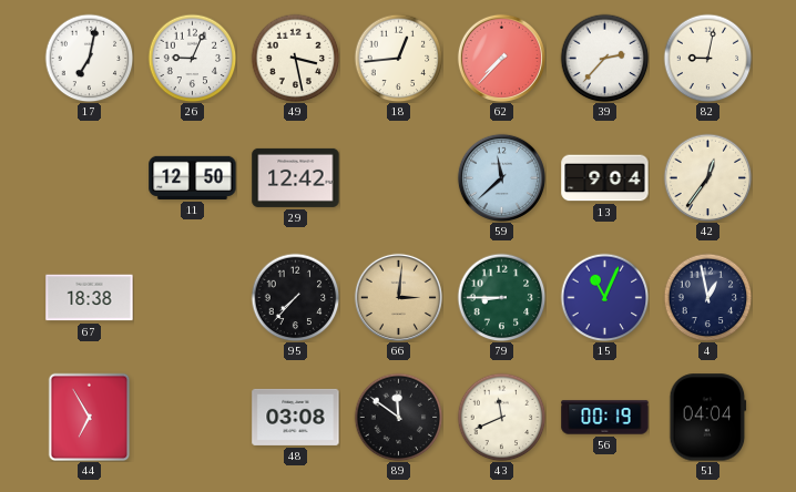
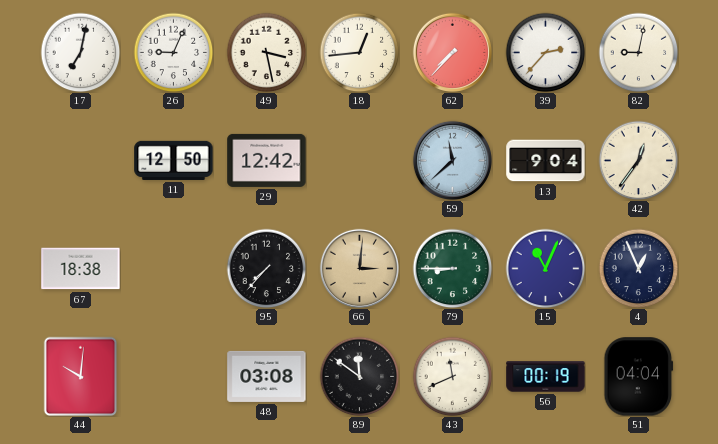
4: 12:58 -> 12:56
44: 6:55 -> 10:01
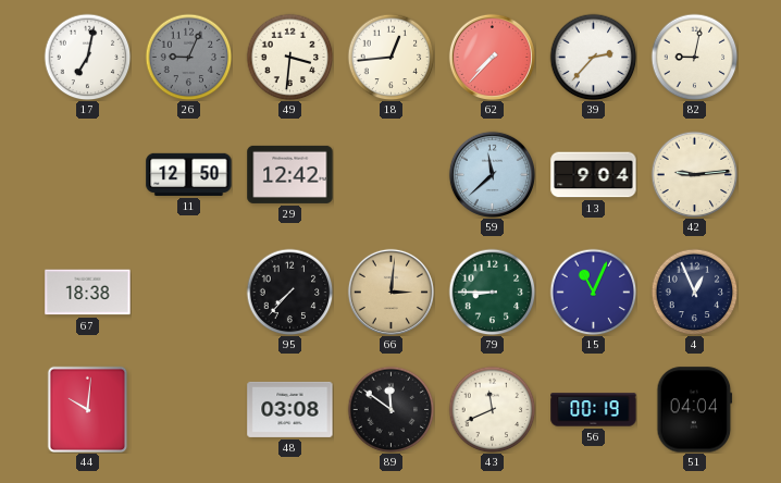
26 dial: white -> grey
49: 3:28 -> 3:31
42: 12:36 -> 9:14
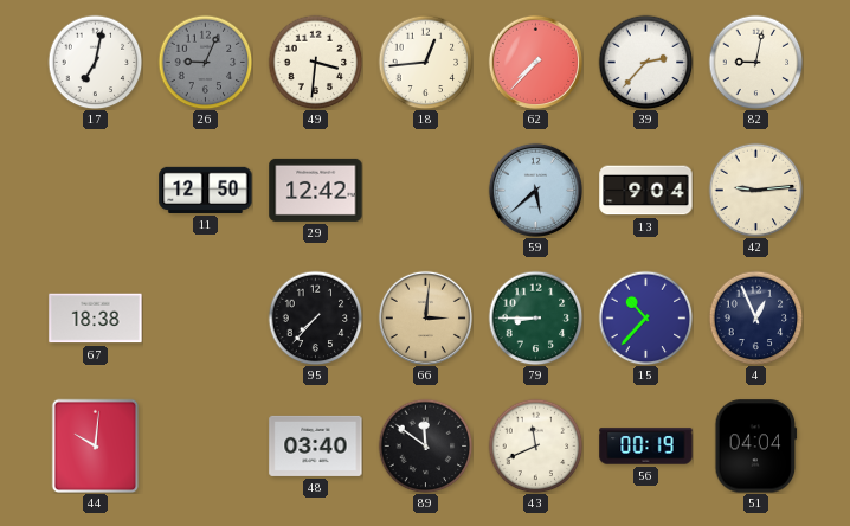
59: 11:38 -> 5:38
15: 11:04 -> 10:37
48: 03:08 -> 03:40
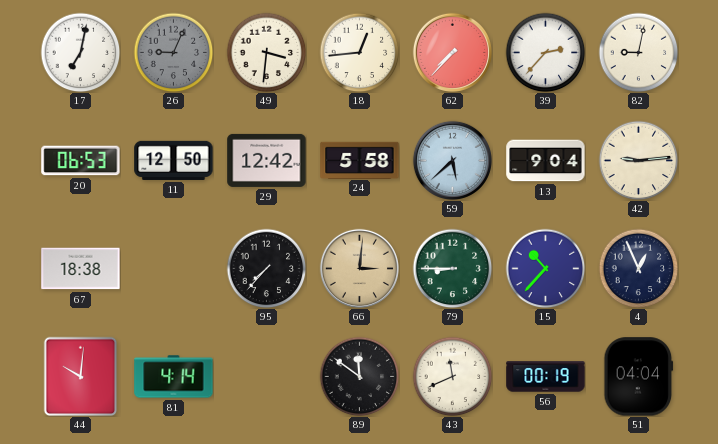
20: none -> 06:53
24: none -> 5:58
81: none -> 4:14
48: 03:40 -> none
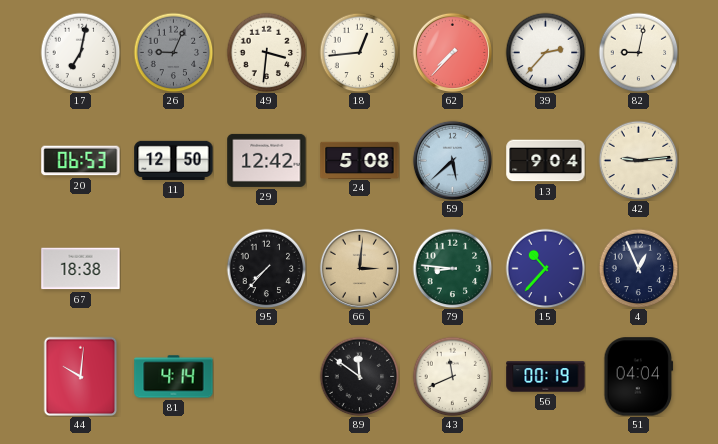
24: 5:58 -> 5:08
79: 8:45 -> 8:46
